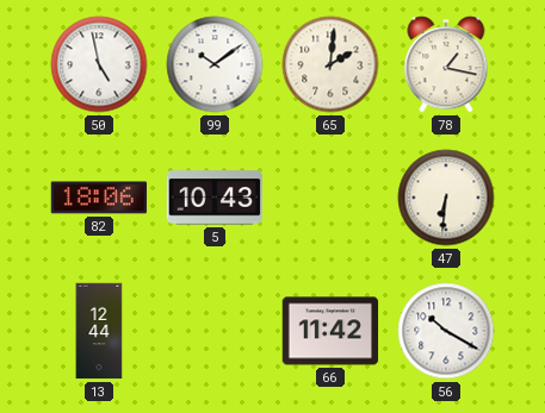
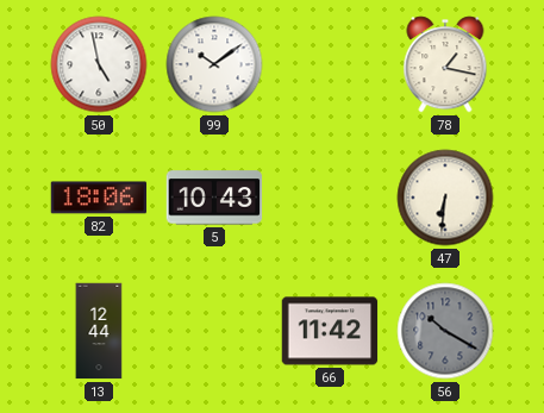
65: 2:01 -> none
56 dial: white -> grey
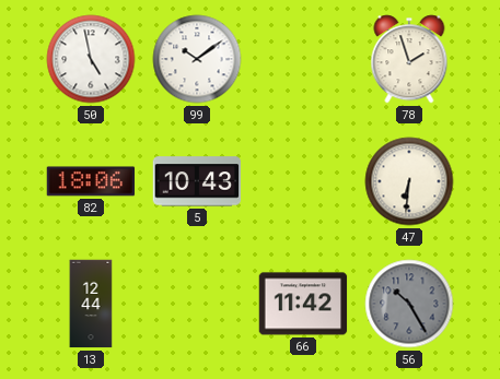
78: 1:17 -> 1:57
56: 10:20 -> 10:25
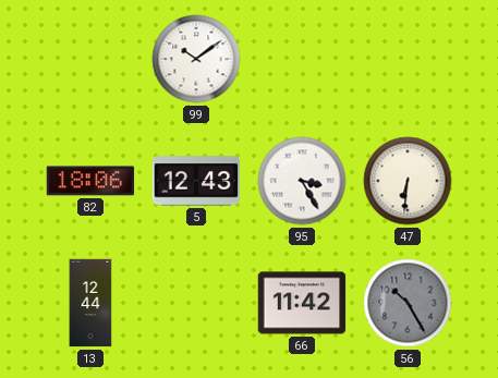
50: 4:58 -> none
78: 1:57 -> none
5: 10:43 -> 12:43
95: none -> 3:25
